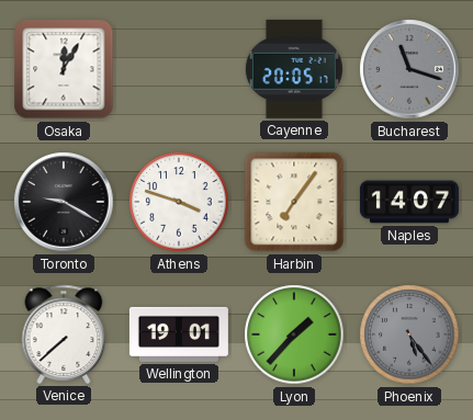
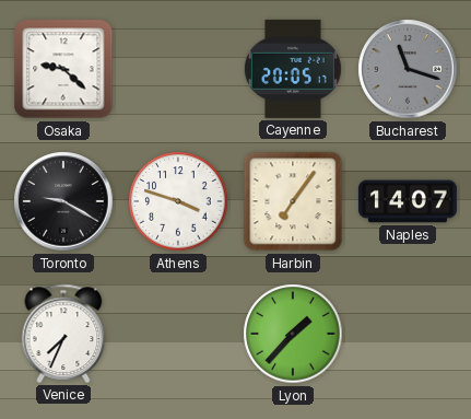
Osaka: 12:05 -> 9:22
Venice: 7:38 -> 7:34
Wellington: 19:01 -> none
Phoenix: 5:24 -> none
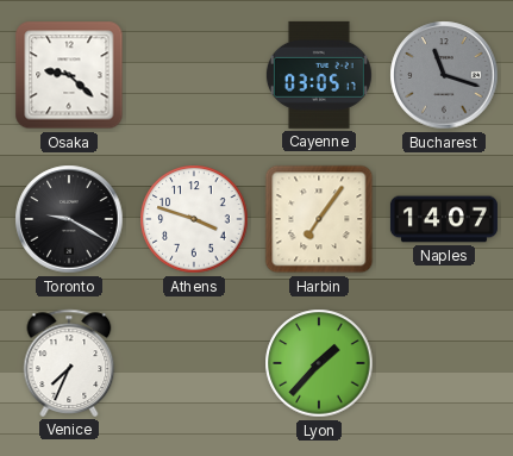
Cayenne: 20:05 -> 03:05
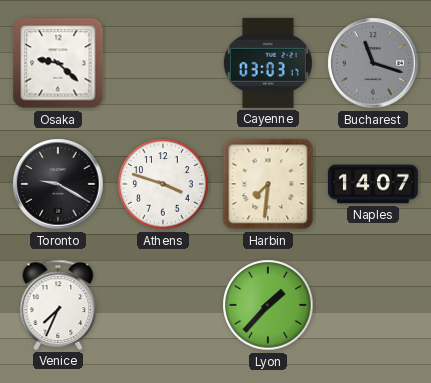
Cayenne: 03:05 -> 03:03
Harbin: 7:06 -> 7:31
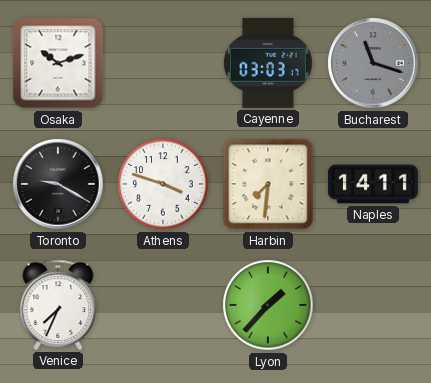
Osaka: 9:22 -> 10:12
Naples: 14:07 -> 14:11
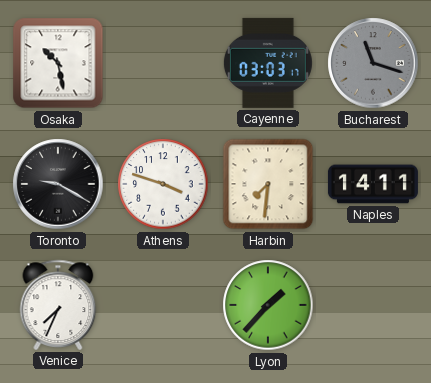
Osaka: 10:12 -> 10:28
